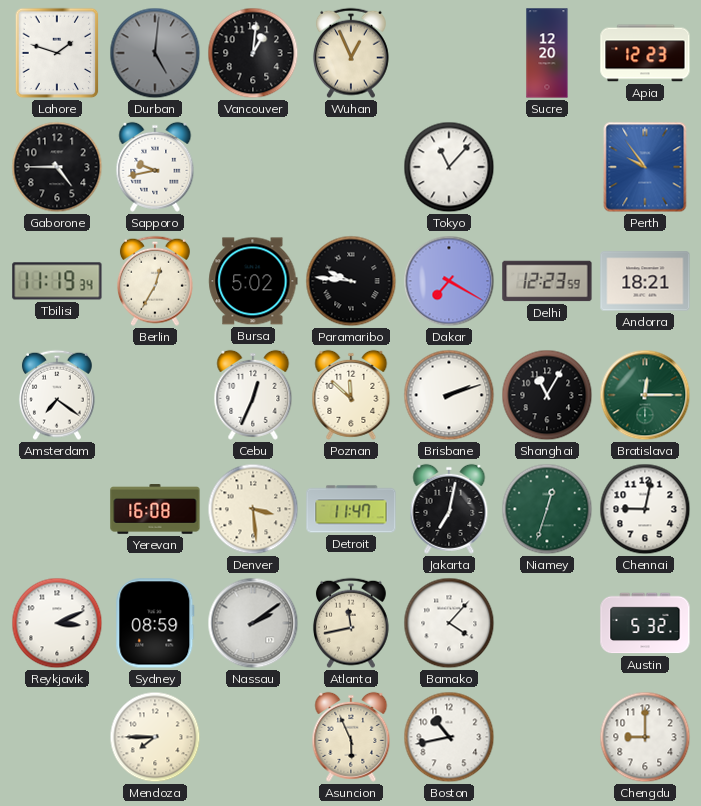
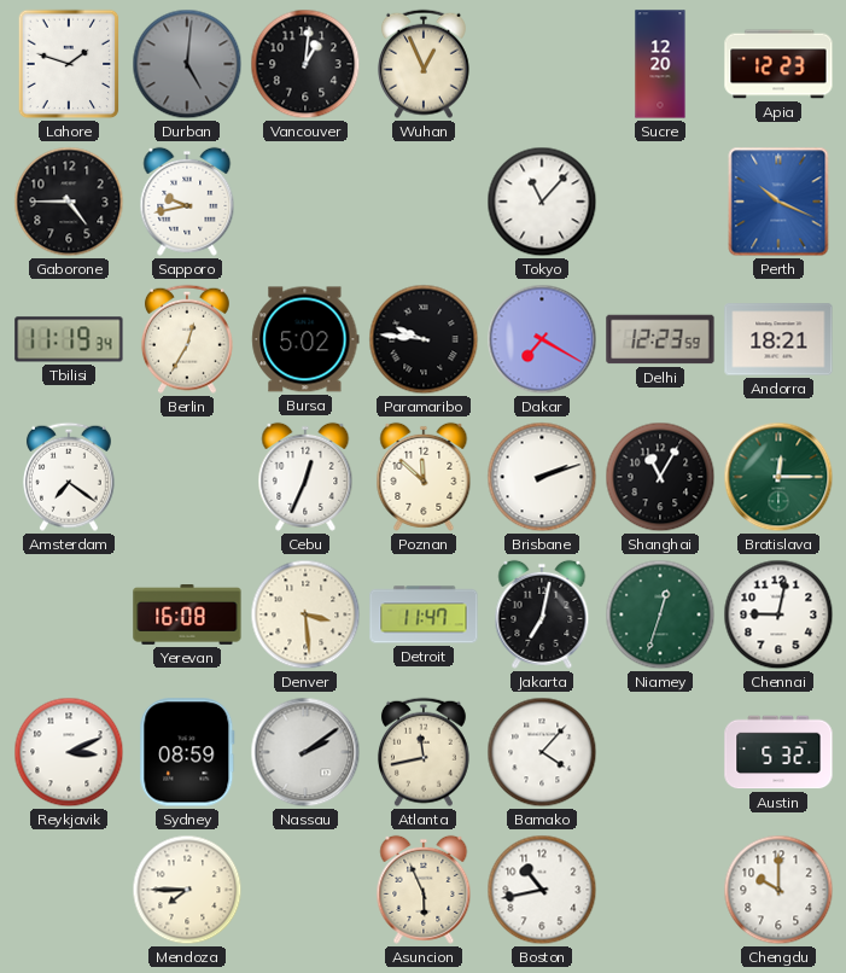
Perth: 9:54 -> 10:19
Chengdu: 9:00 -> 10:00
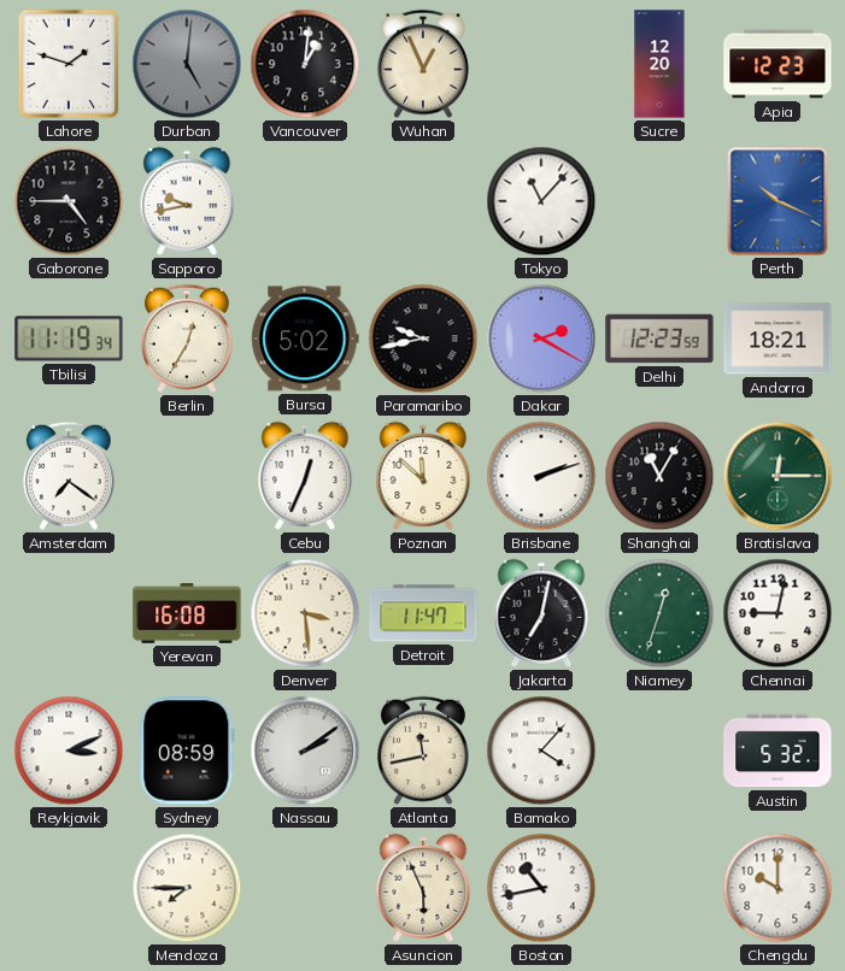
Paramaribo: 9:46 -> 9:43
Dakar: 7:20 -> 2:20
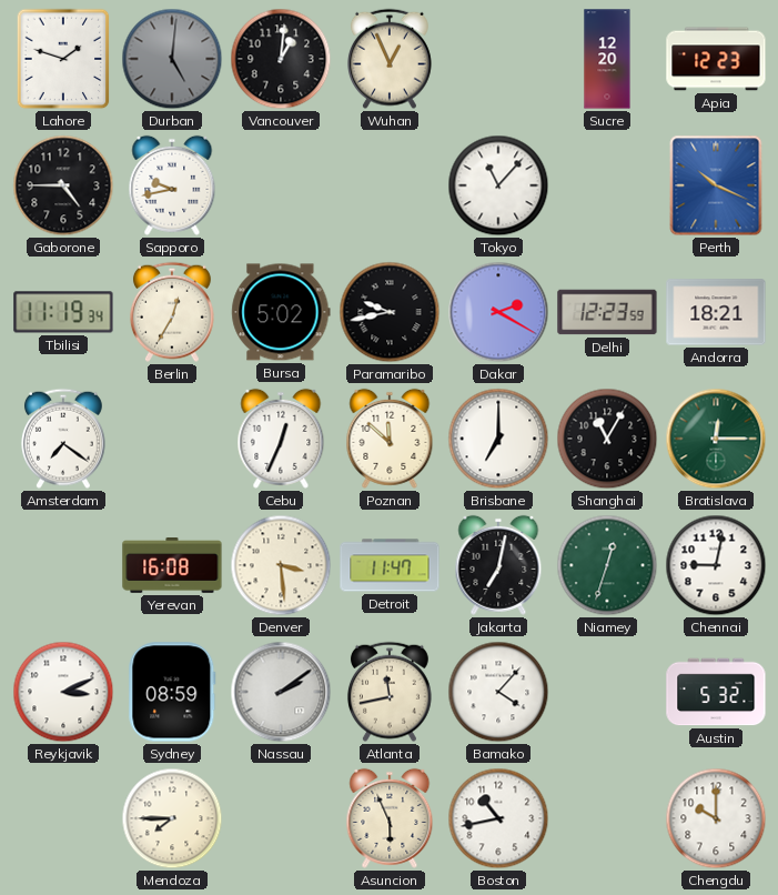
Brisbane: 2:12 -> 7:00
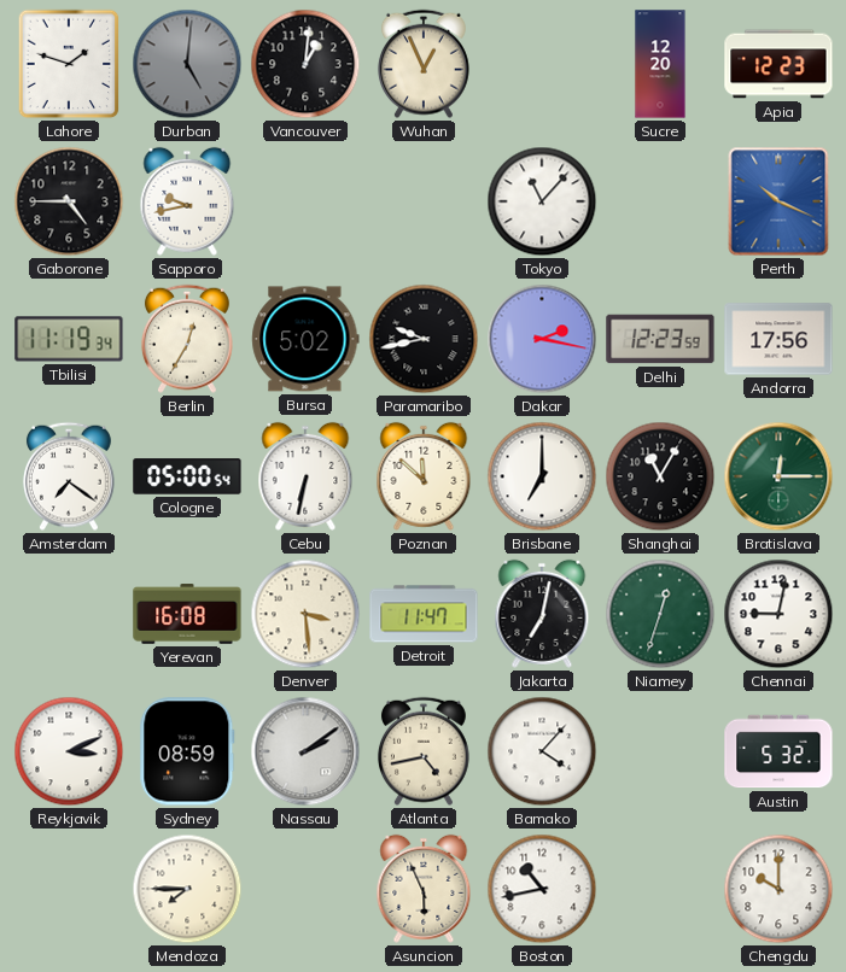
Dakar: 2:20 -> 2:17
Andorra: 18:21 -> 17:56
Cologne: none -> 05:00
Cebu: 12:34 -> 6:32
Atlanta: 11:43 -> 4:43
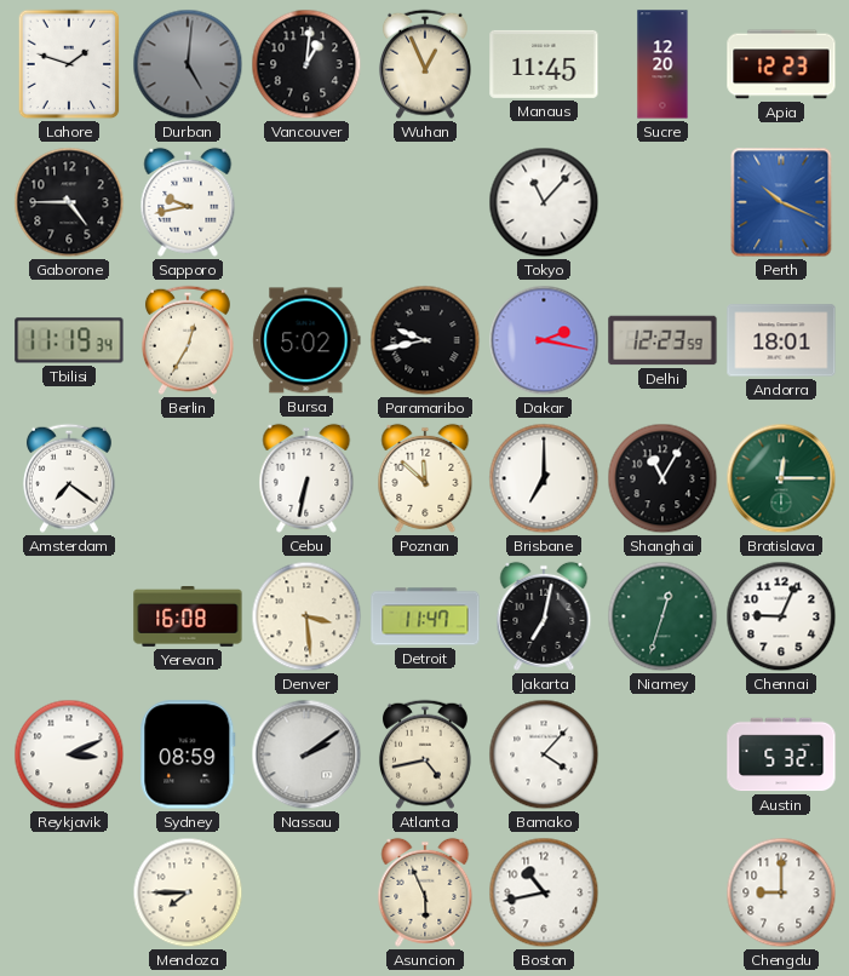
Manaus: none -> 11:45
Andorra: 17:56 -> 18:01
Cologne: 05:00 -> none
Chennai: 9:02 -> 9:04
Chengdu: 10:00 -> 9:00
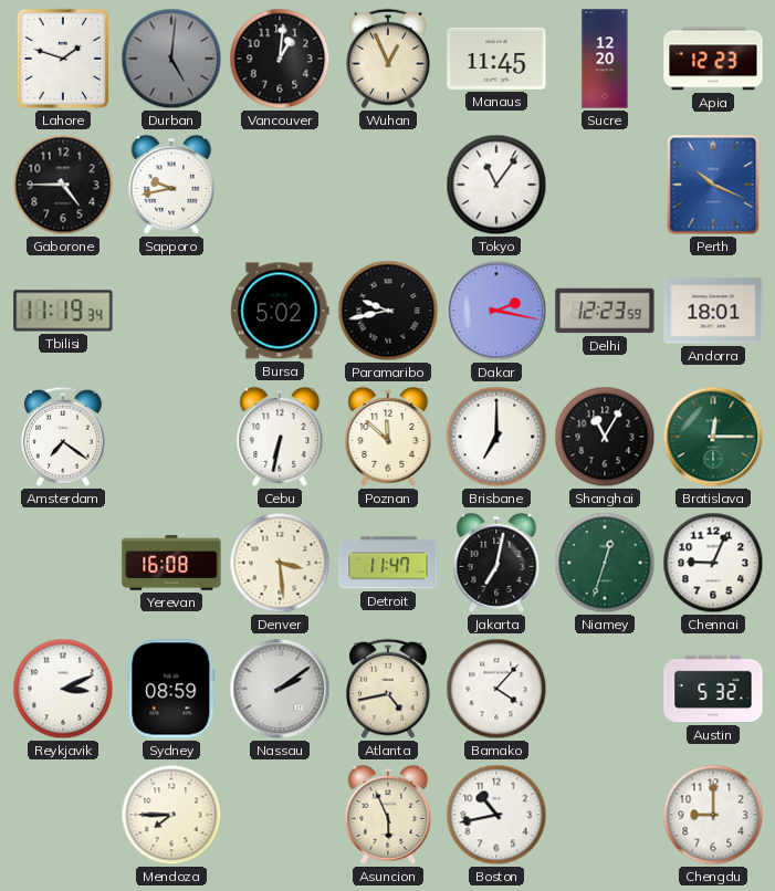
Tokyo: 11:07 -> 11:06
Berlin: 12:35 -> none
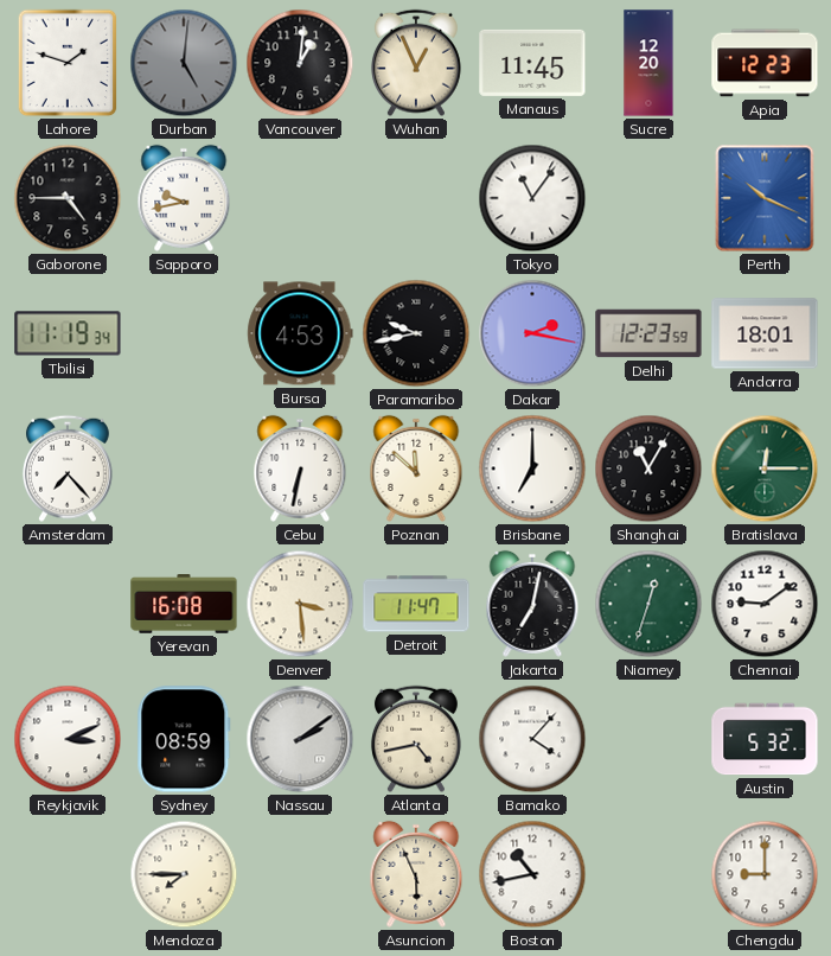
Bursa: 5:02 -> 4:53
Amsterdam: 7:21 -> 7:23
Chennai: 9:04 -> 9:09
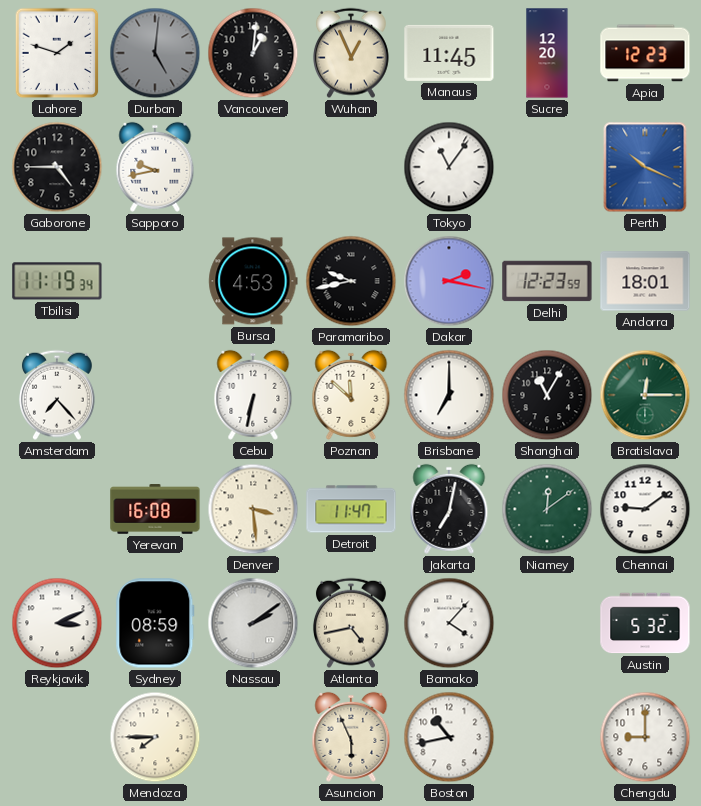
Niamey: 12:33 -> 12:09
